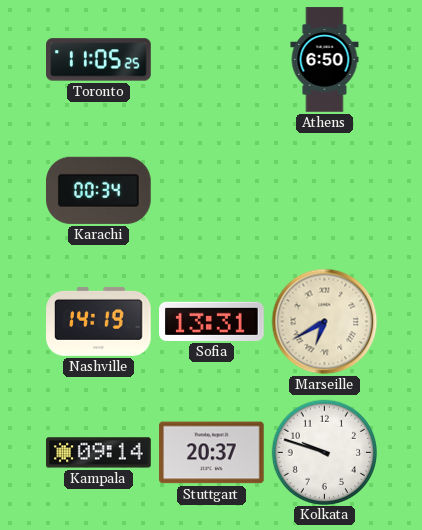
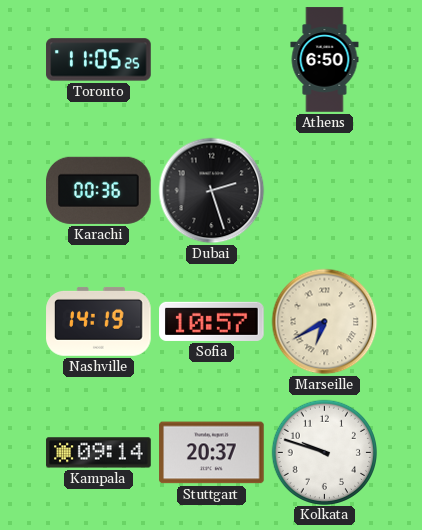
Karachi: 00:34 -> 00:36
Dubai: none -> 2:27
Sofia: 13:31 -> 10:57
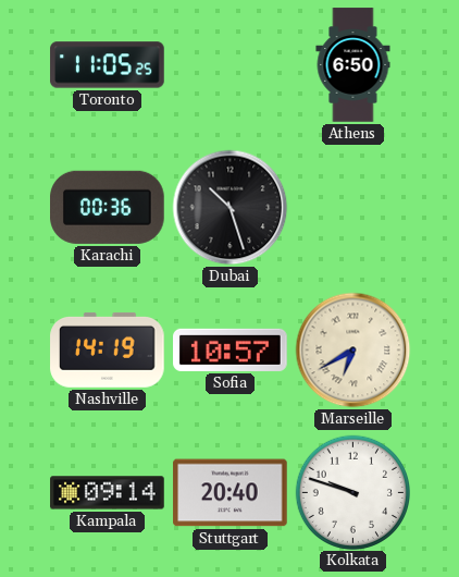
Dubai: 2:27 -> 10:27
Stuttgart: 20:37 -> 20:40
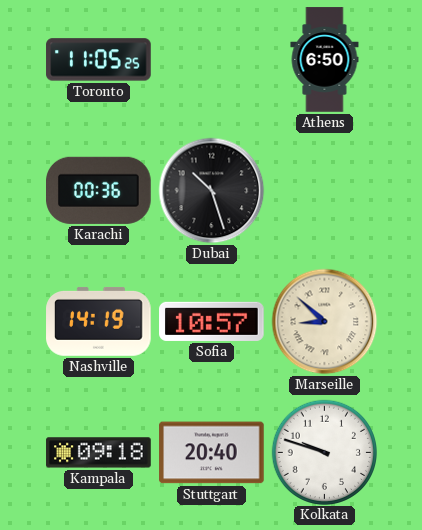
Marseille: 6:40 -> 8:52
Kampala: 09:14 -> 09:18
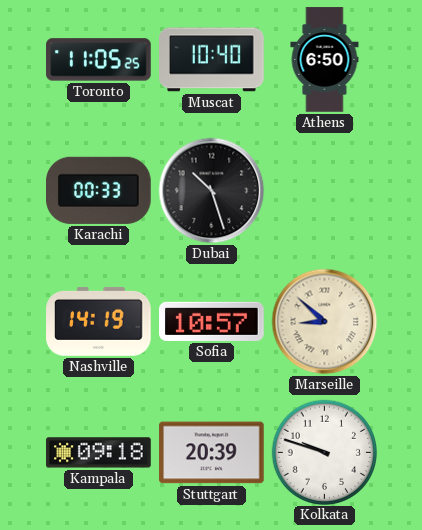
Muscat: none -> 10:40
Karachi: 00:36 -> 00:33
Stuttgart: 20:40 -> 20:39
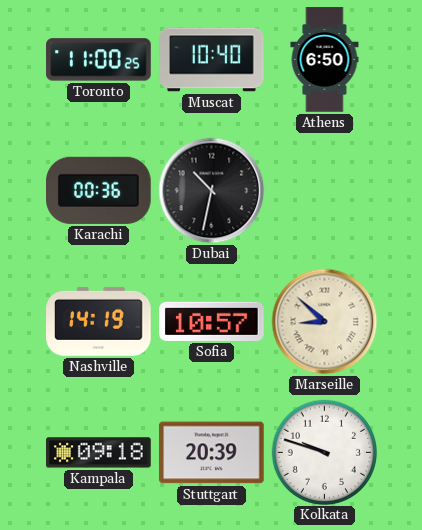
Toronto: 11:05 -> 11:00
Karachi: 00:33 -> 00:36
Dubai: 10:27 -> 10:32
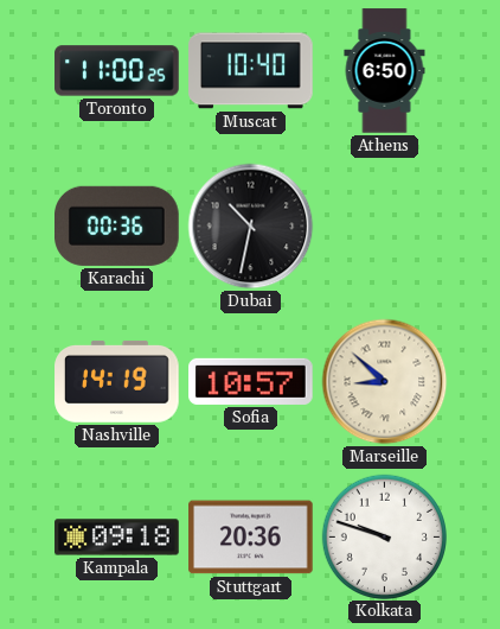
Stuttgart: 20:39 -> 20:36
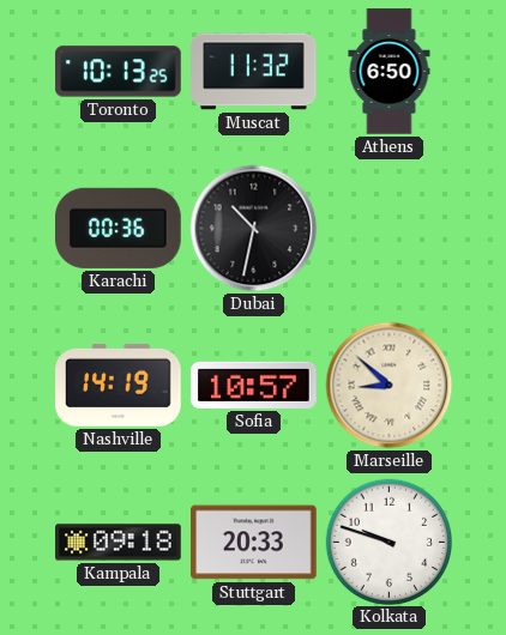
Toronto: 11:00 -> 10:13
Muscat: 10:40 -> 11:32
Stuttgart: 20:36 -> 20:33
